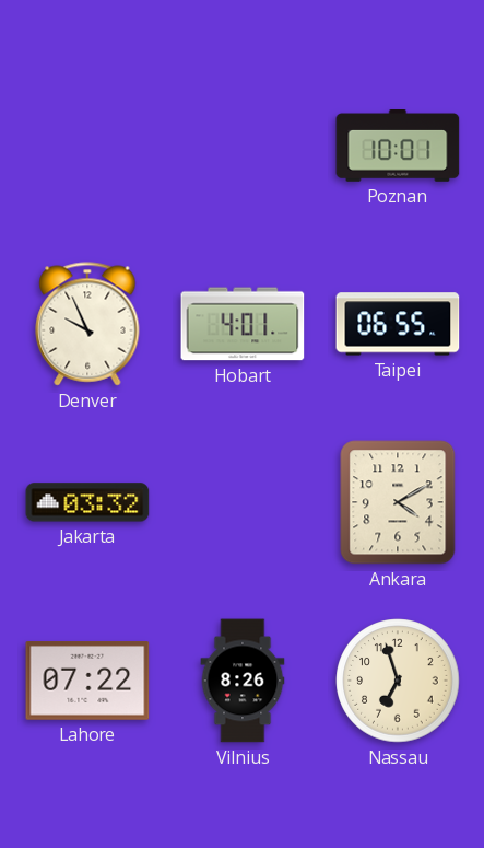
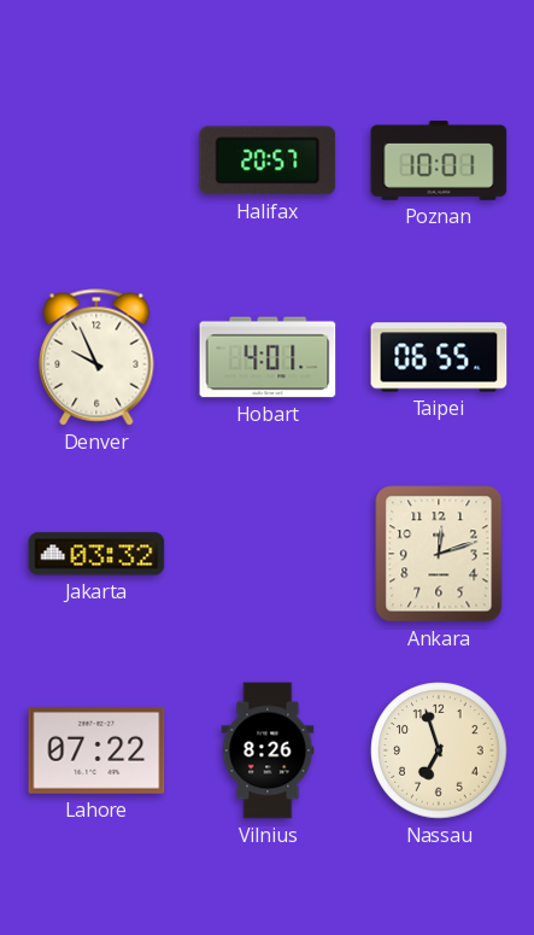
Halifax: none -> 20:57
Ankara: 4:10 -> 12:12
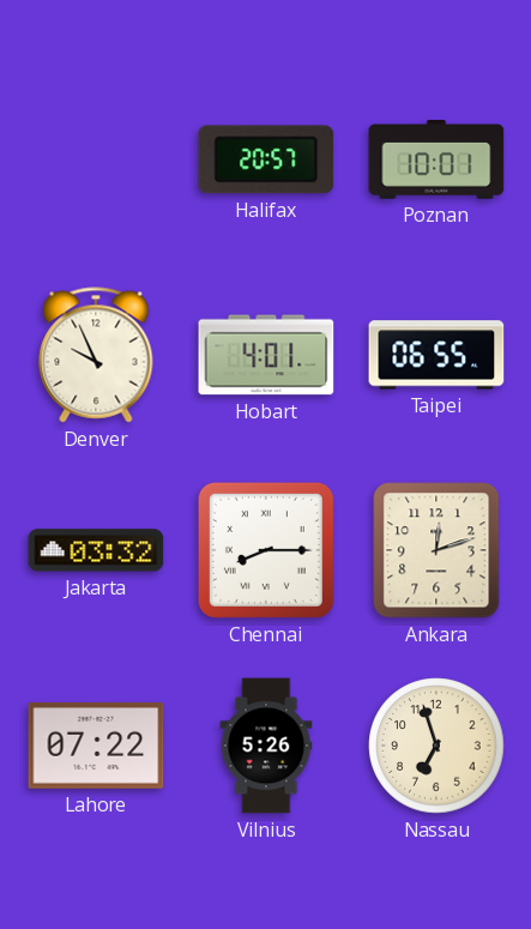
Chennai: none -> 8:15
Vilnius: 8:26 -> 5:26
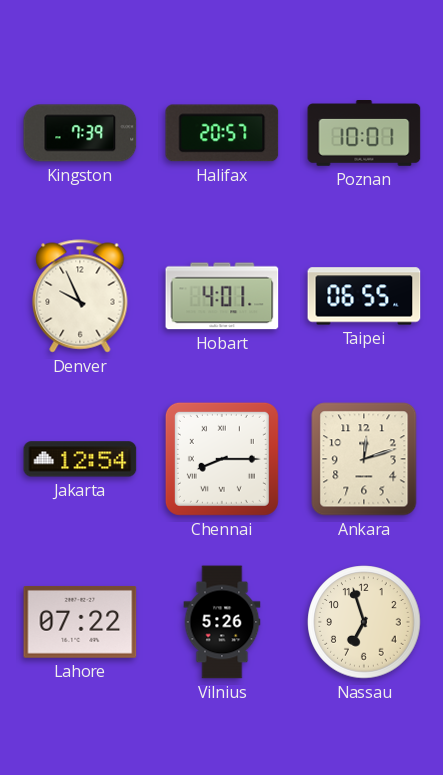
Kingston: none -> 7:39
Jakarta: 03:32 -> 12:54
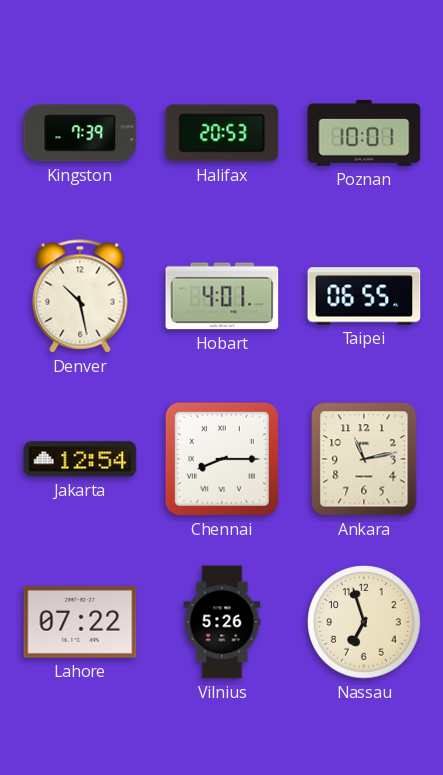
Halifax: 20:57 -> 20:53
Denver: 9:56 -> 10:28
Ankara: 12:12 -> 11:13
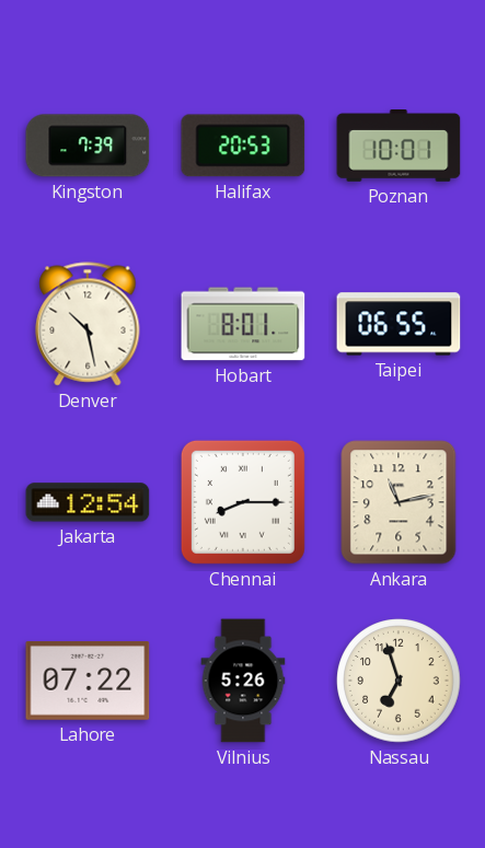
Hobart: 4:01 -> 8:01
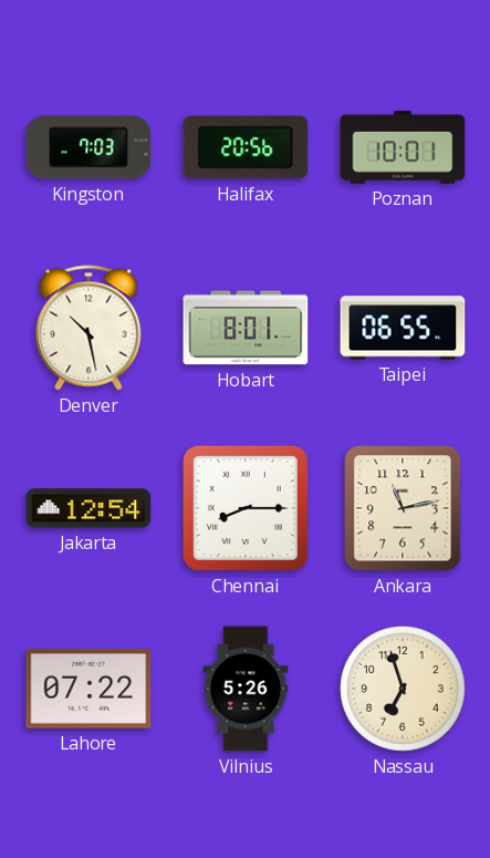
Kingston: 7:39 -> 7:03
Halifax: 20:53 -> 20:56
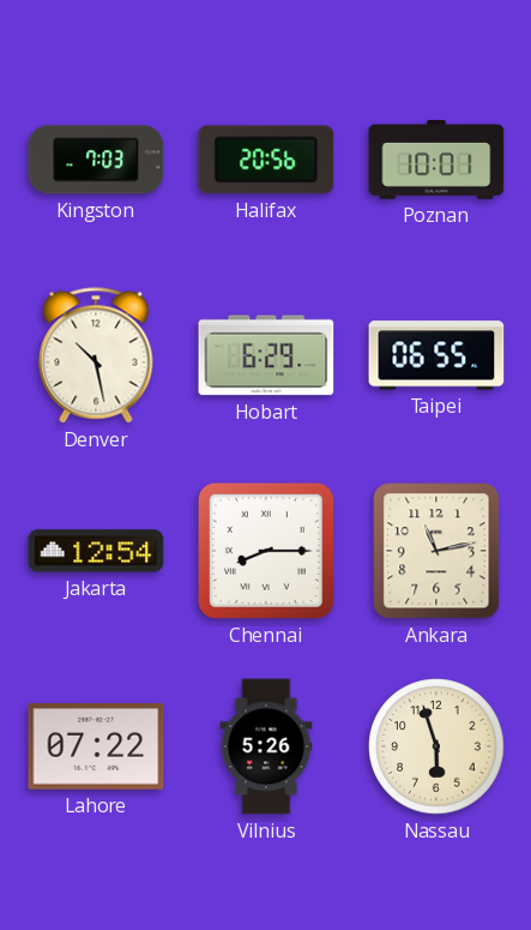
Hobart: 8:01 -> 6:29
Nassau: 6:57 -> 5:57
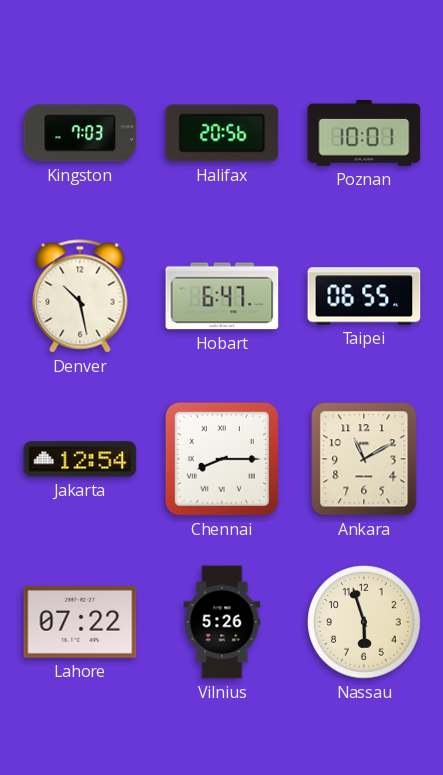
Hobart: 6:29 -> 6:47
Ankara: 11:13 -> 11:10
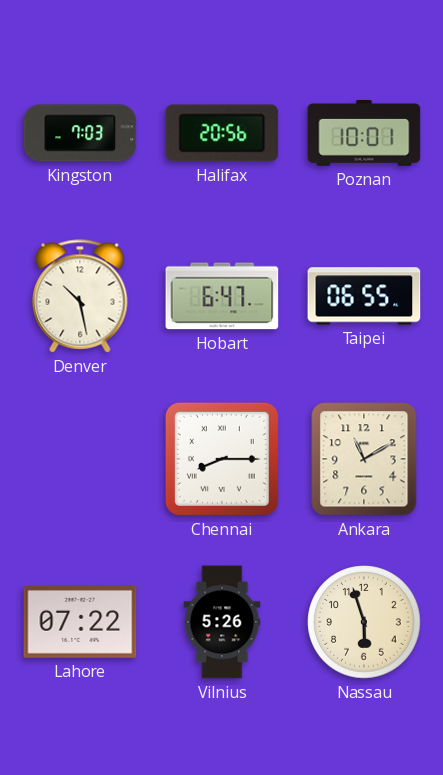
Jakarta: 12:54 -> none
